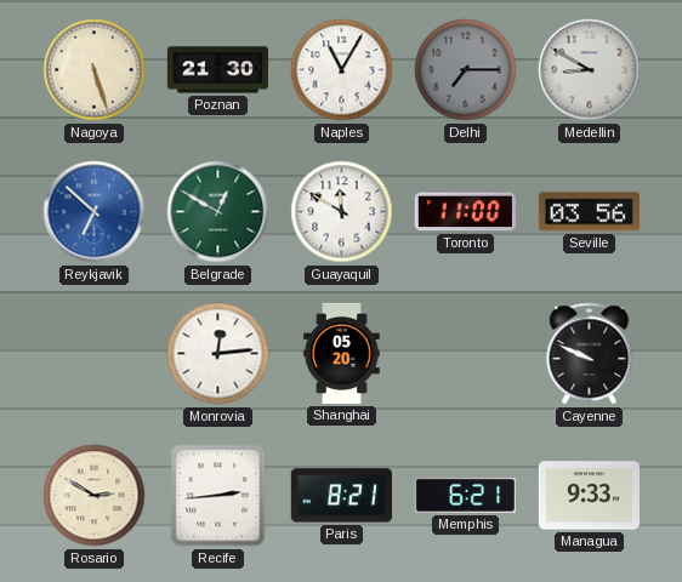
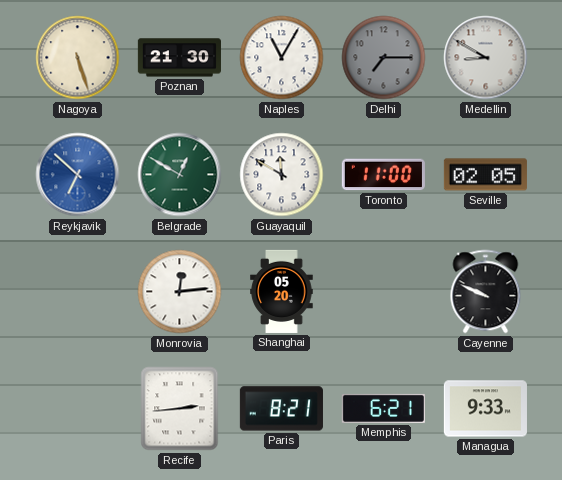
Seville: 03:56 -> 02:05
Rosario: 2:50 -> none
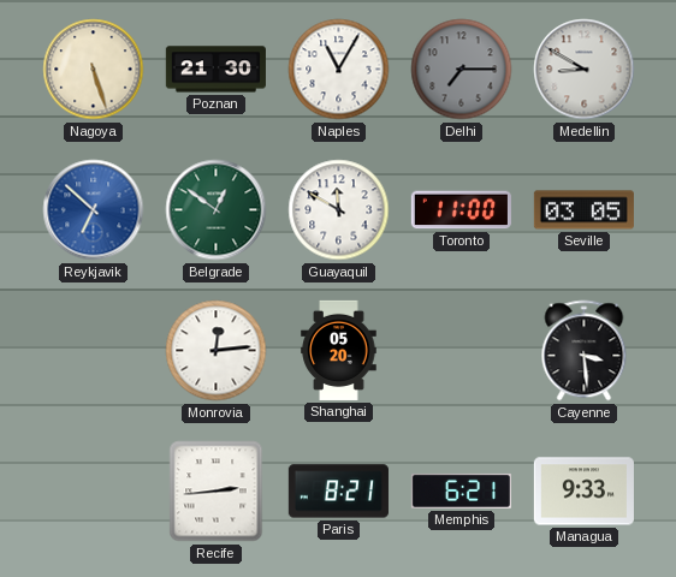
Belgrade: 12:50 -> 12:51
Seville: 02:05 -> 03:05
Cayenne: 9:49 -> 3:29
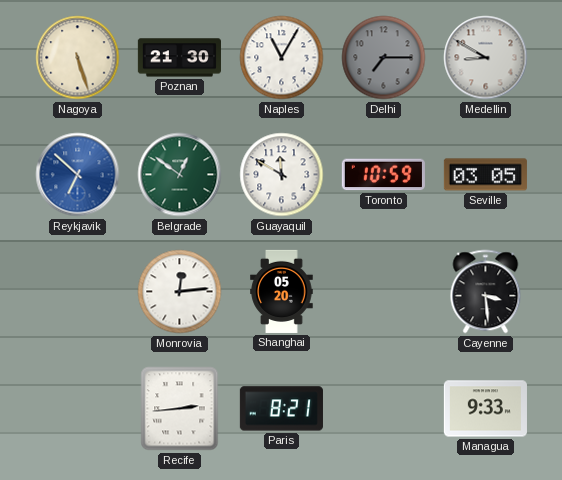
Toronto: 11:00 -> 10:59
Memphis: 6:21 -> none
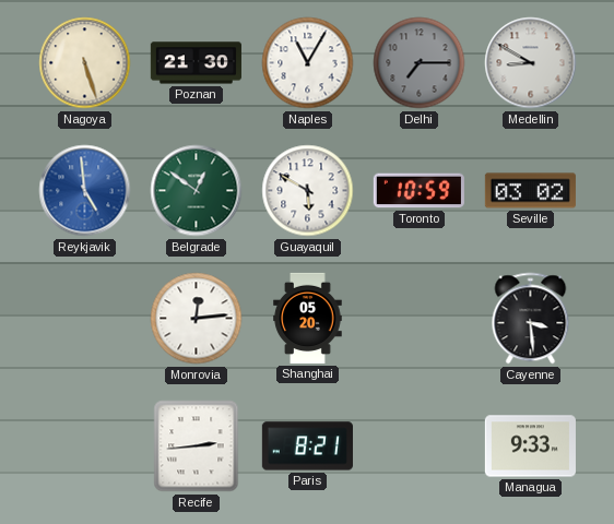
Reykjavik: 6:52 -> 4:59
Guayaquil: 11:50 -> 5:50
Seville: 03:05 -> 03:02
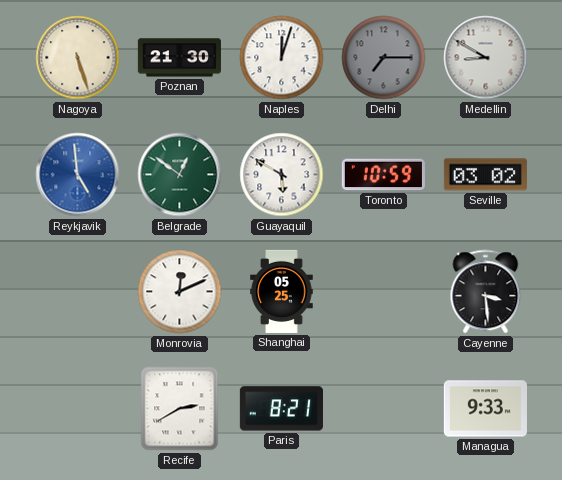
Naples: 11:05 -> 12:03
Monrovia: 12:14 -> 12:11
Shanghai: 05:20 -> 05:25
Recife: 2:44 -> 2:40
